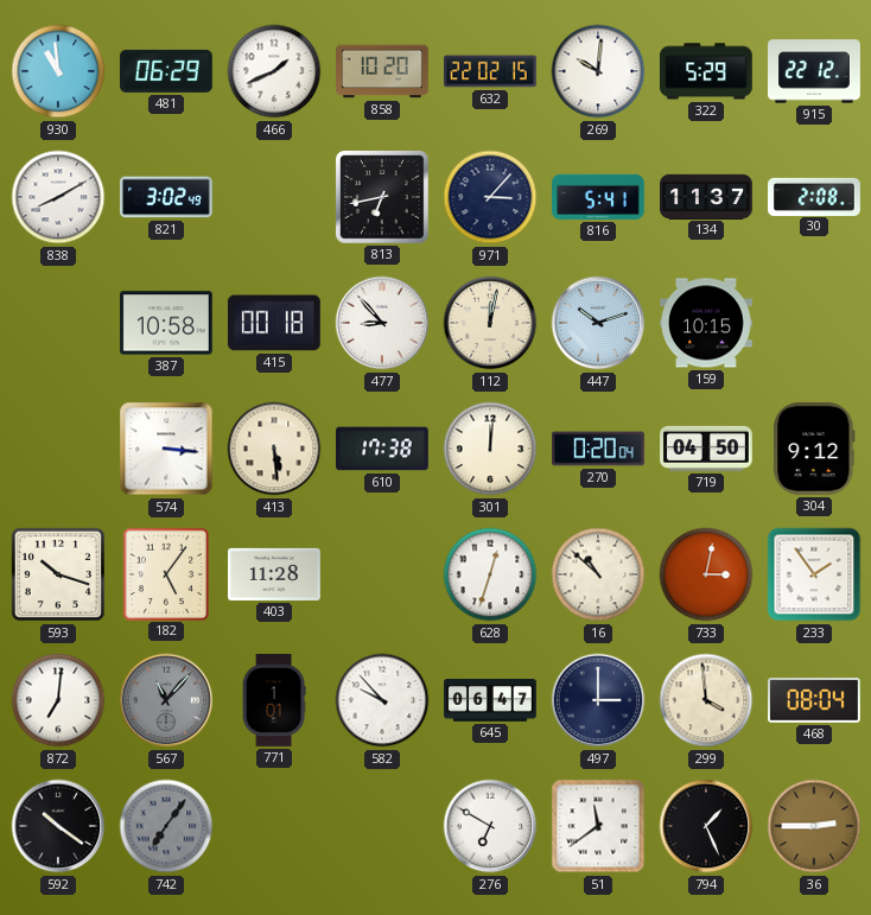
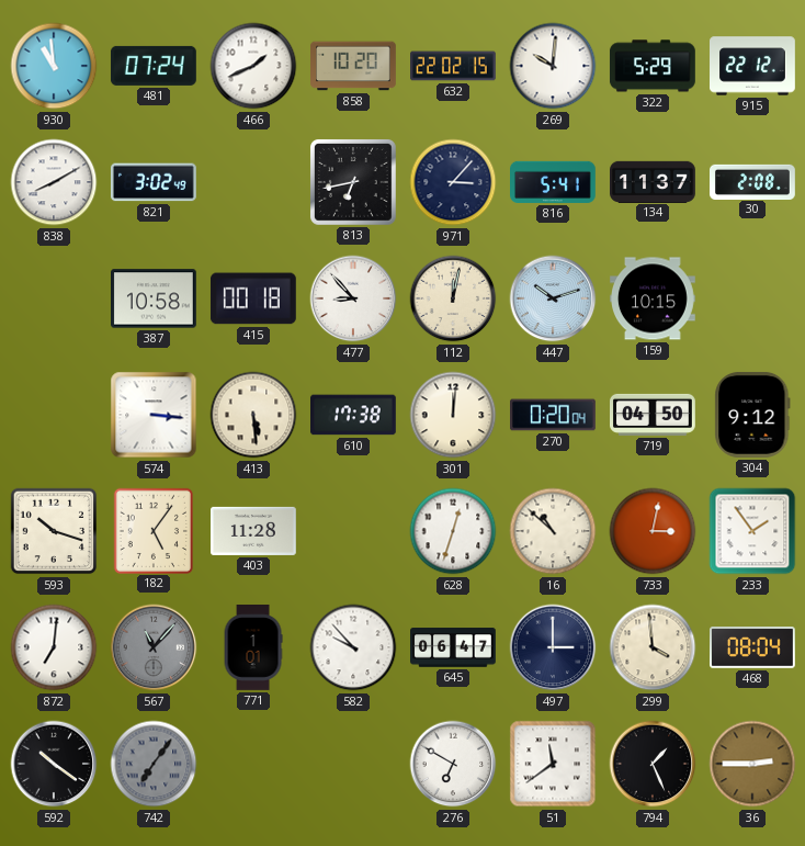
481: 06:29 -> 07:24
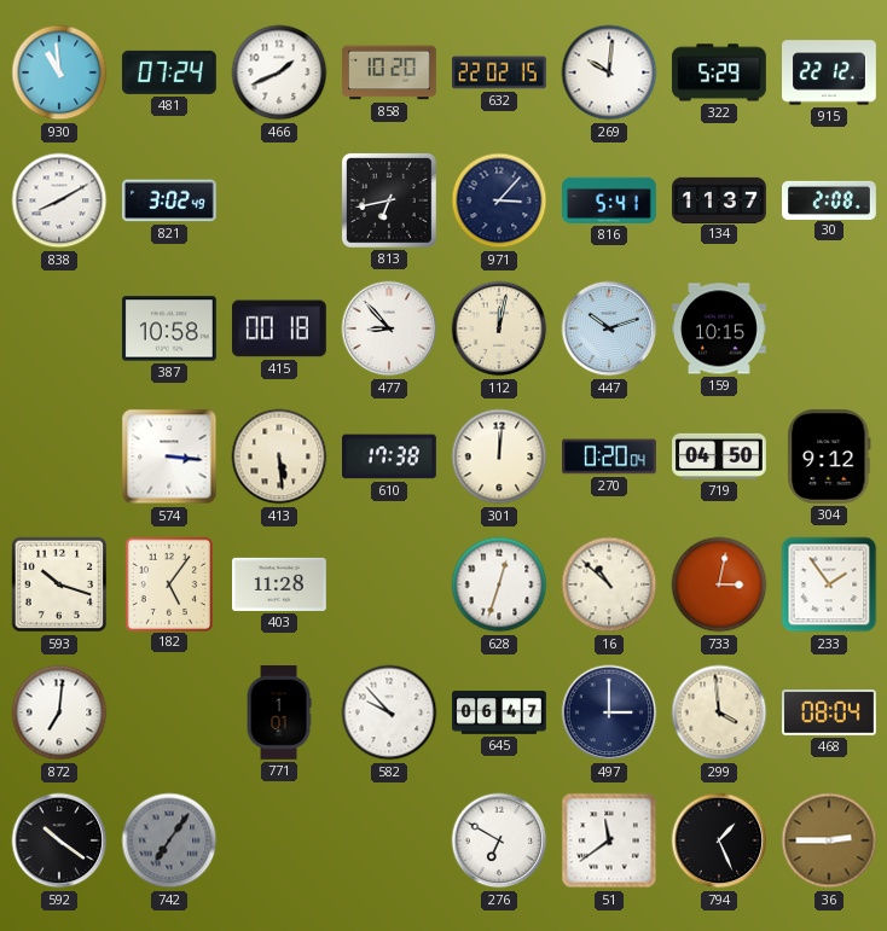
567: 11:07 -> none
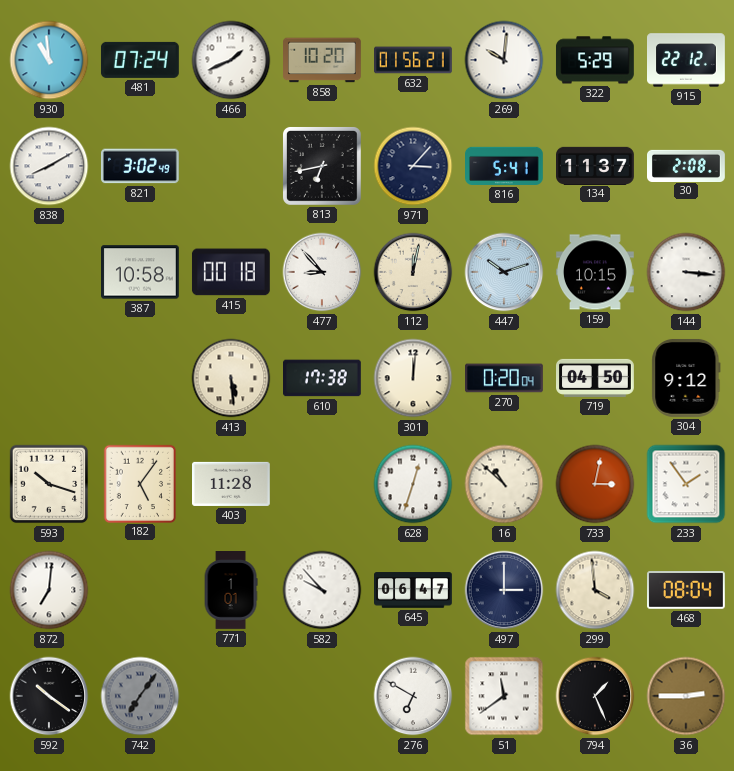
632: 22:02 -> 01:56
144: none -> 3:16
574: 3:16 -> none
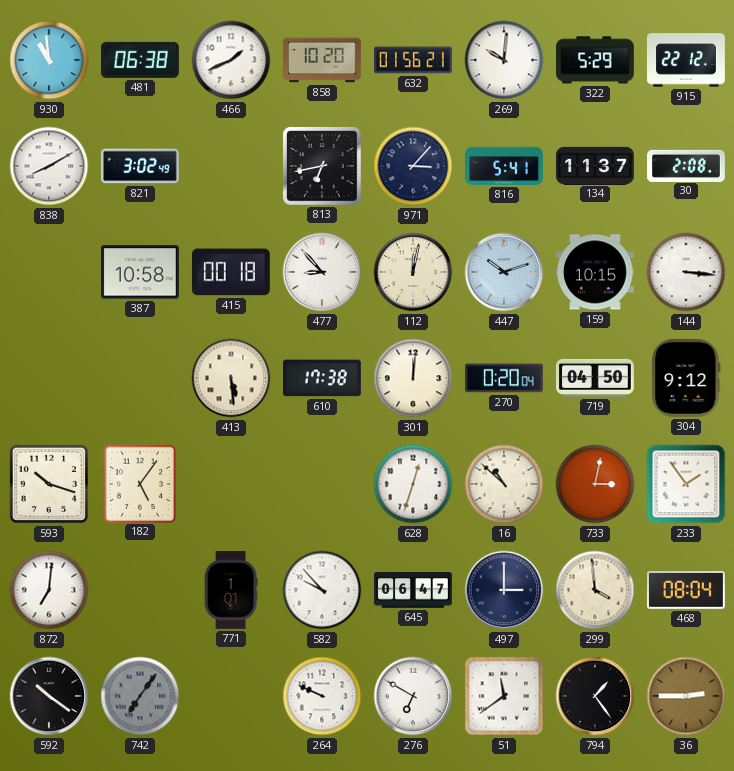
481: 07:24 -> 06:38
403: 11:28 -> none
264: none -> 9:49
794: 1:26 -> 1:24
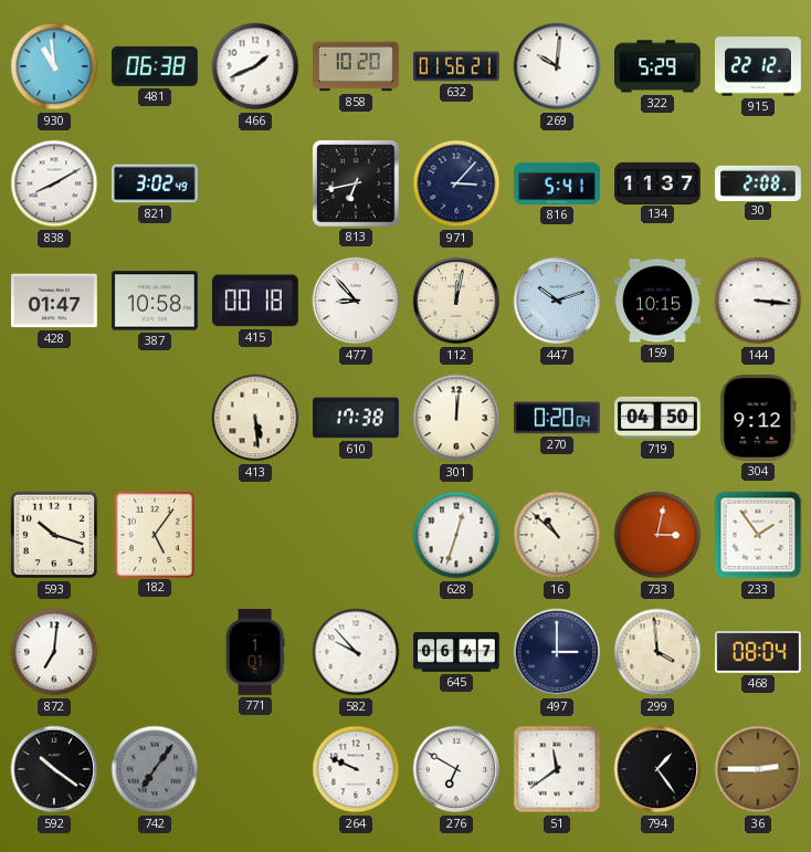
428: none -> 01:47
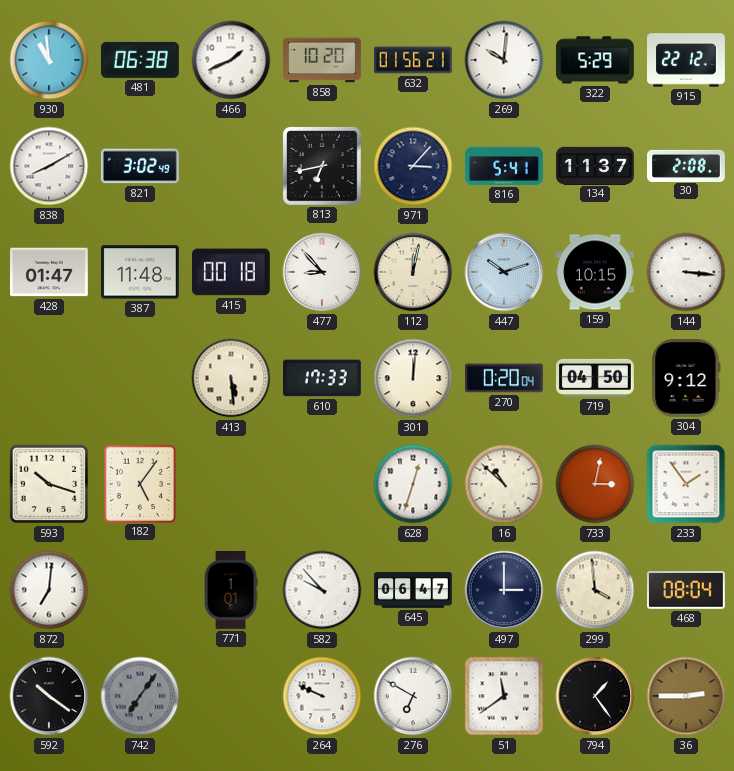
387: 10:58 -> 11:48
610: 17:38 -> 17:33
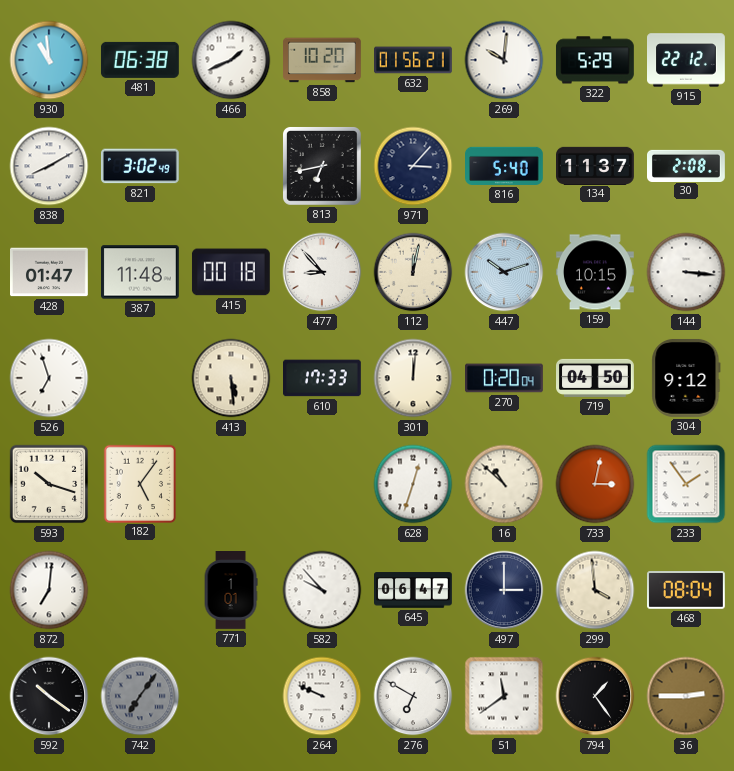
816: 5:41 -> 5:40
526: none -> 6:57
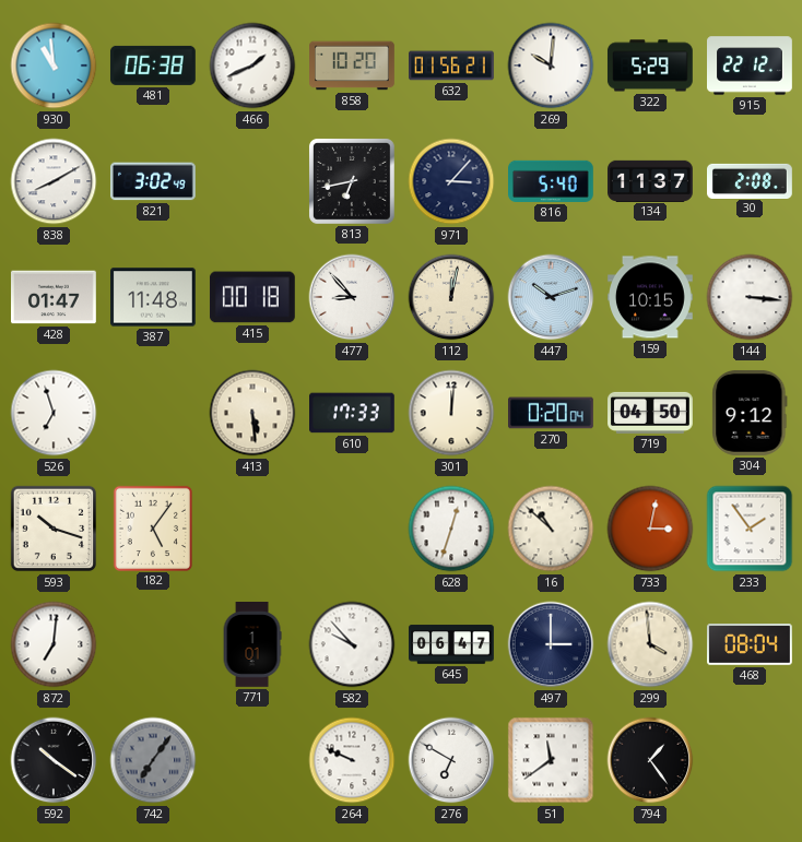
36: 2:45 -> none
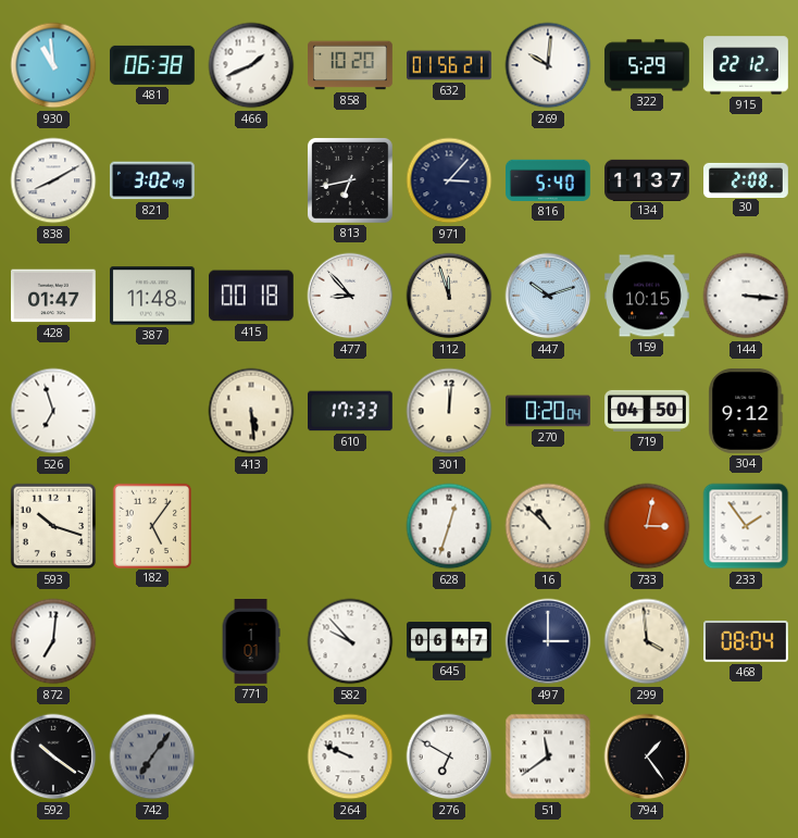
112: 12:02 -> 11:57
